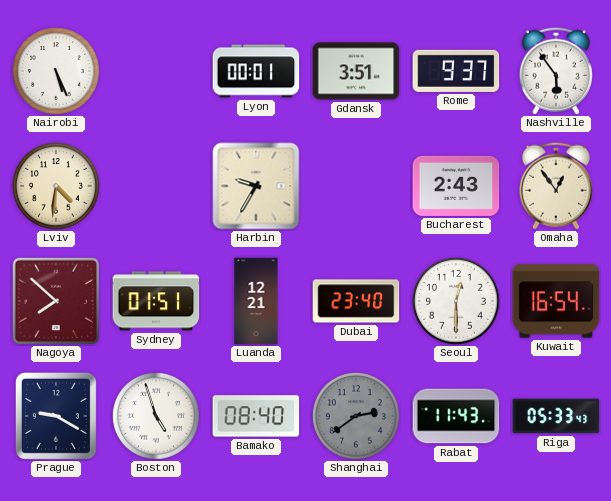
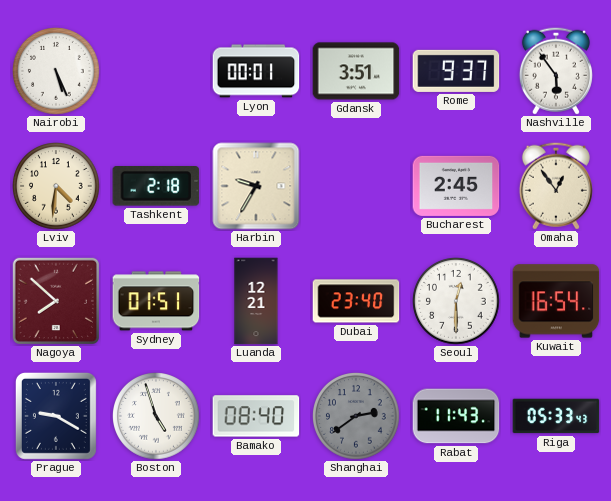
Tashkent: none -> 2:18
Bucharest: 2:43 -> 2:45
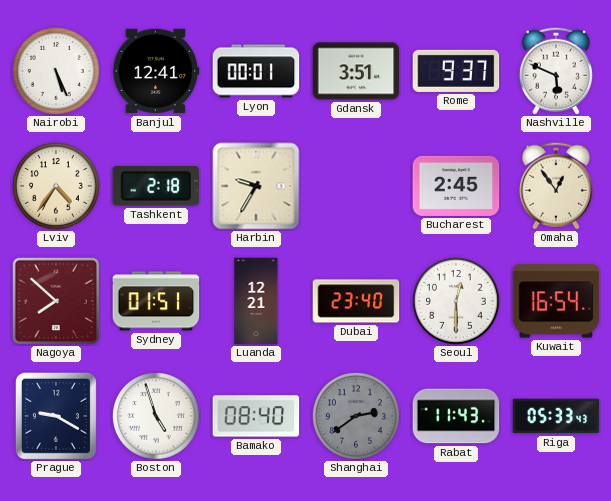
Banjul: none -> 12:41
Nashville: 5:54 -> 5:49
Lviv: 4:31 -> 4:36
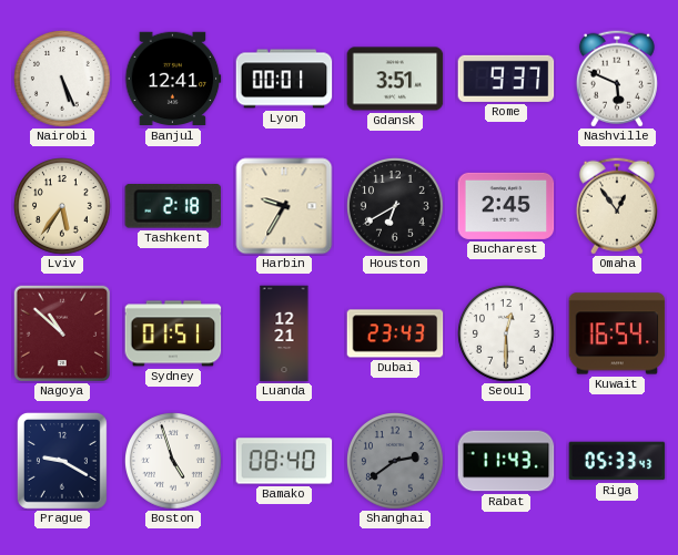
Lviv: 4:36 -> 5:36
Houston: none -> 6:40
Nagoya: 7:52 -> 10:52
Dubai: 23:40 -> 23:43
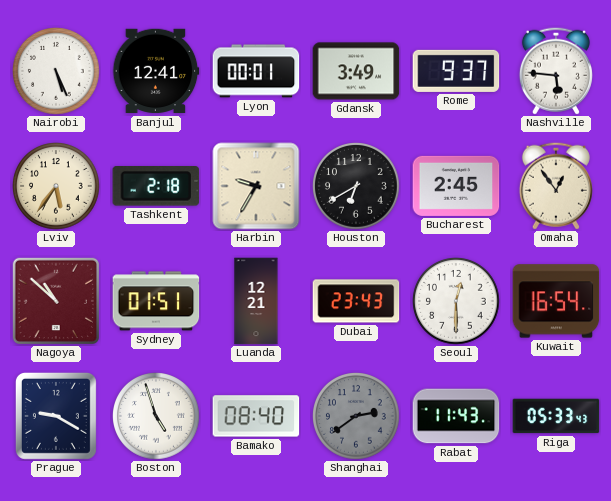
Gdansk: 3:51 -> 3:49
Nashville: 5:49 -> 5:46
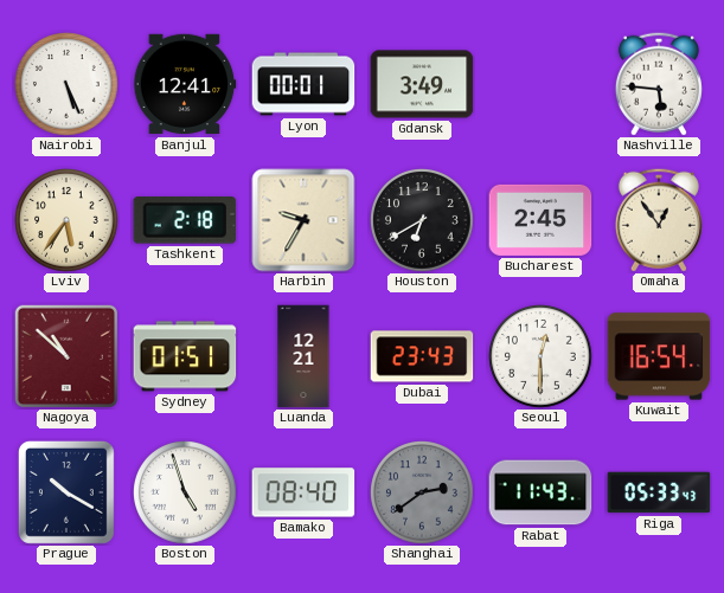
Rome: 9:37 -> none
Prague: 9:20 -> 10:20
